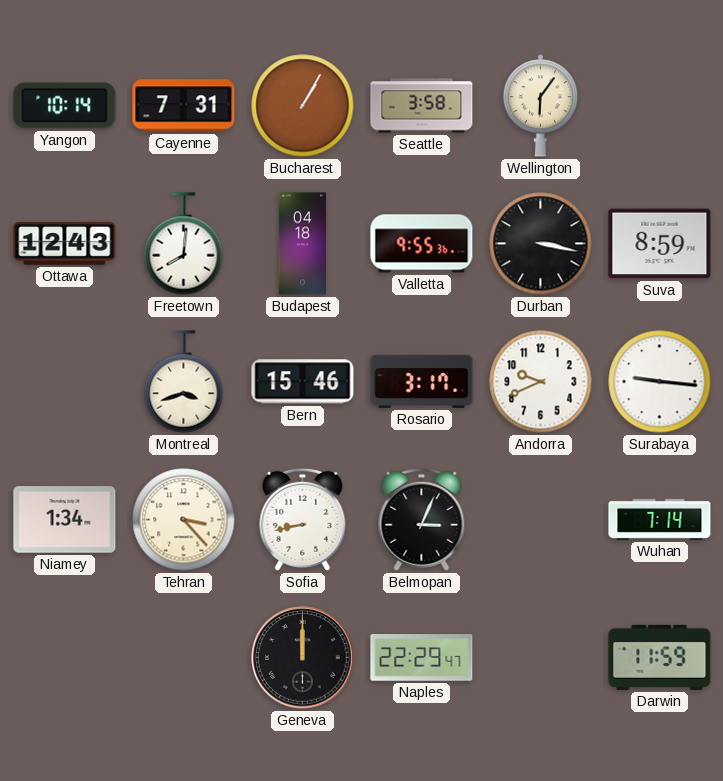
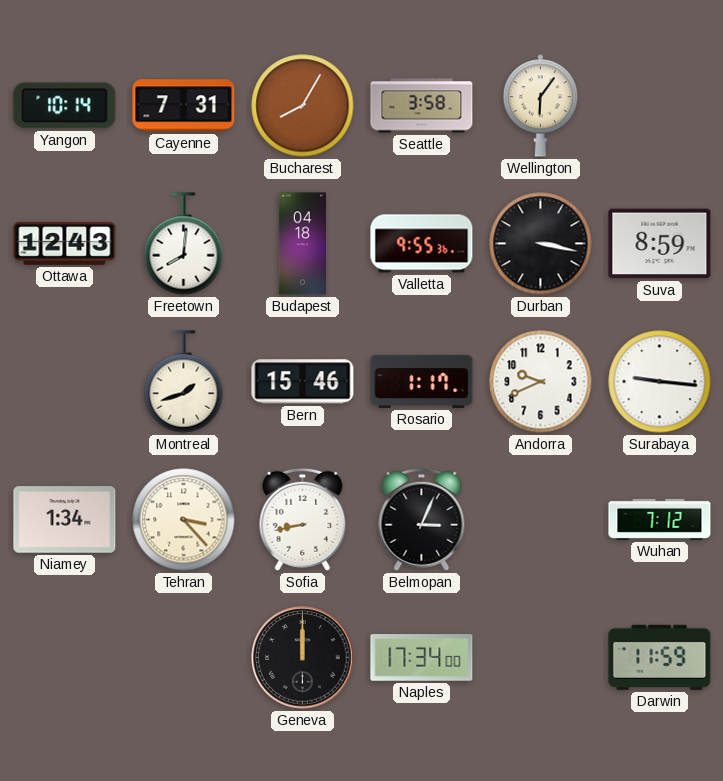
Bucharest: 1:05 -> 8:05
Montreal: 3:42 -> 1:42
Rosario: 3:17 -> 1:17
Wuhan: 7:14 -> 7:12
Naples: 22:29 -> 17:34
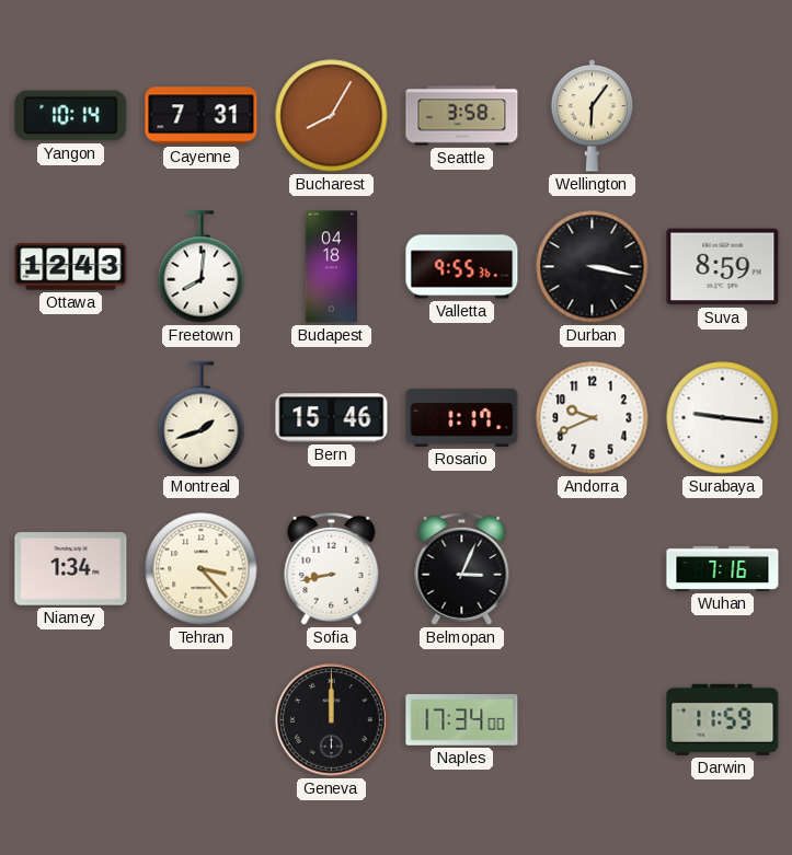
Wuhan: 7:12 -> 7:16
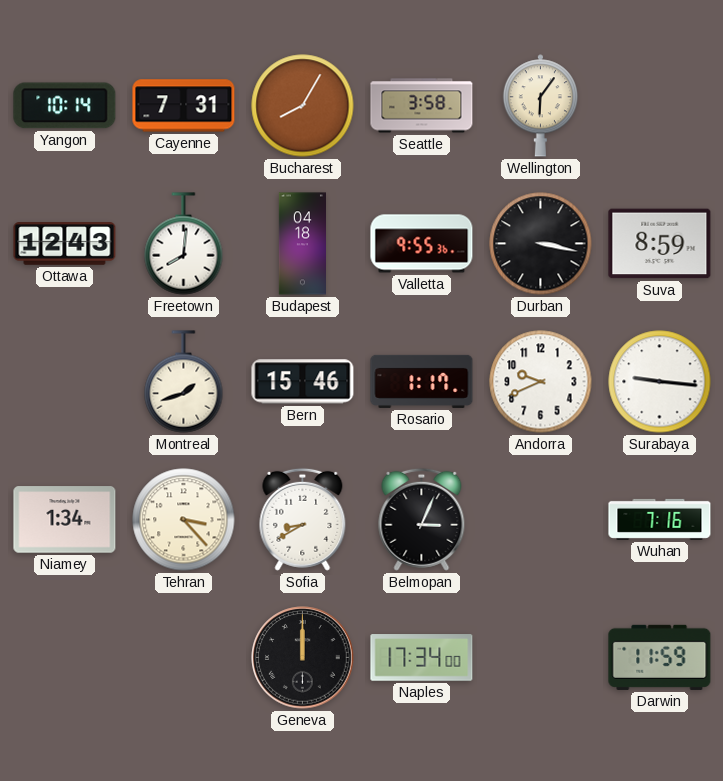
Sofia: 8:43 -> 8:40
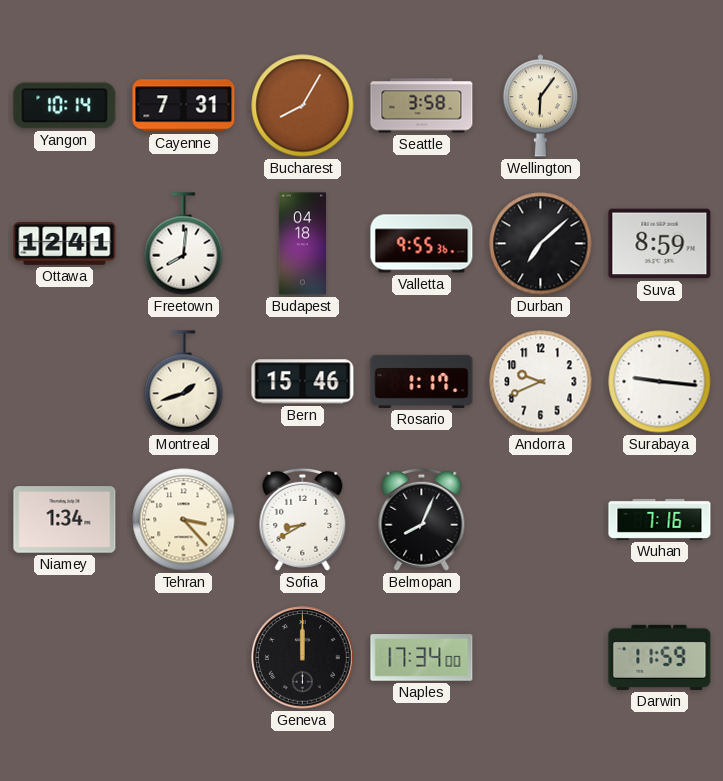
Ottawa: 12:43 -> 12:41
Durban: 3:17 -> 7:08
Belmopan: 3:04 -> 8:04
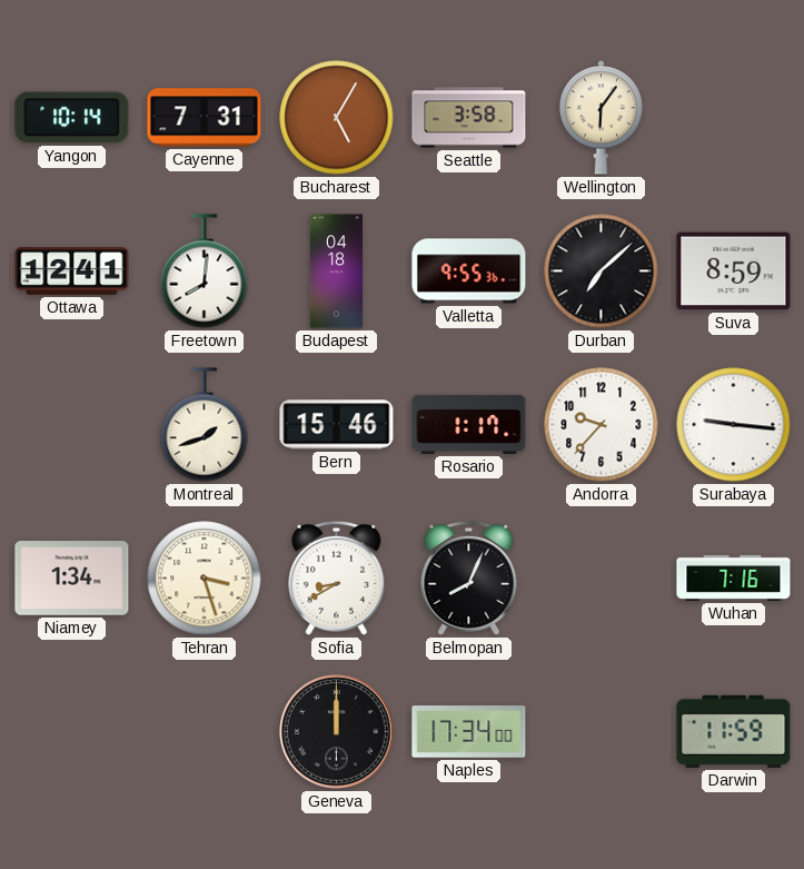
Bucharest: 8:05 -> 5:05
Andorra: 9:41 -> 9:37
Tehran: 3:23 -> 3:27
